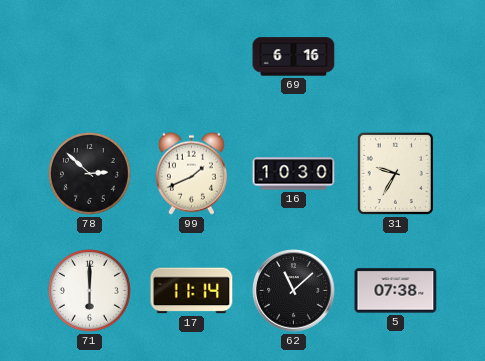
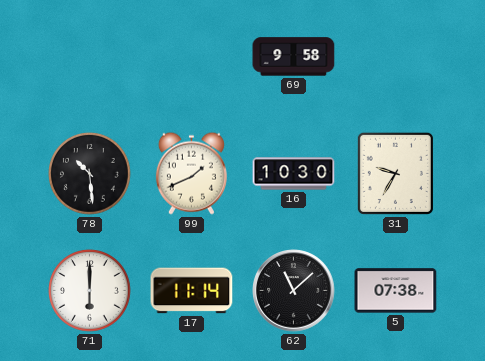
69: 6:16 -> 9:58
78: 2:52 -> 10:29
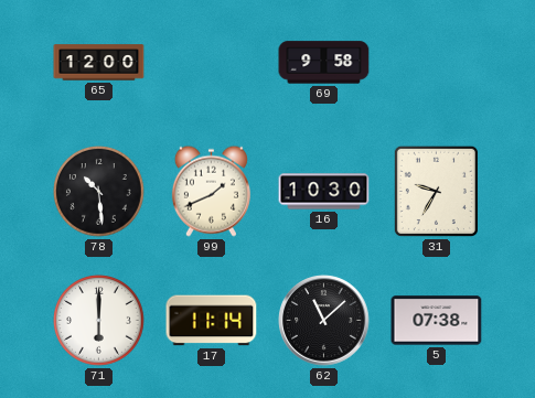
65: none -> 12:00
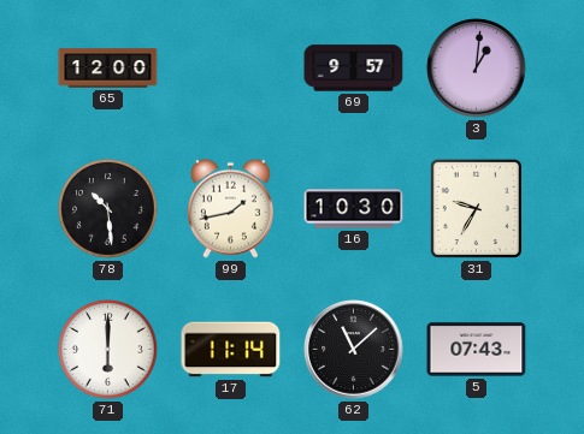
69: 9:58 -> 9:57
3: none -> 1:01
99: 1:41 -> 1:43
5: 07:38 -> 07:43
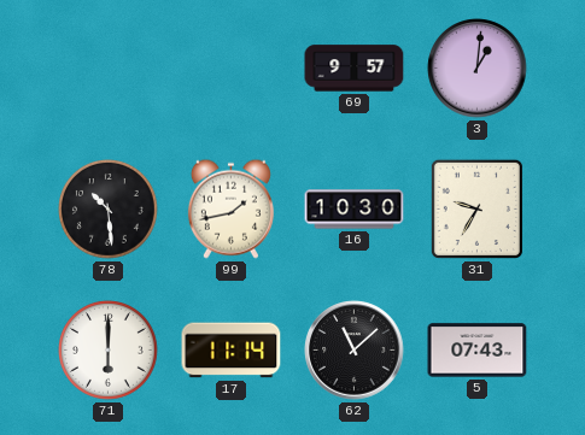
65: 12:00 -> none
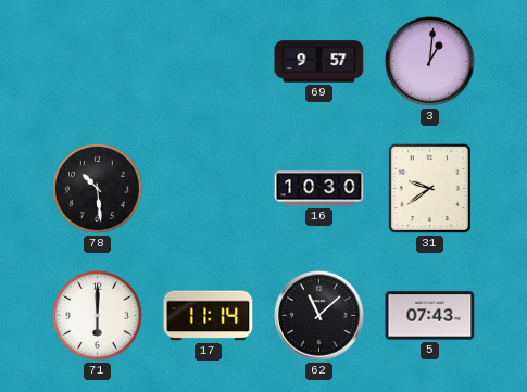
99: 1:43 -> none
31: 9:35 -> 9:39
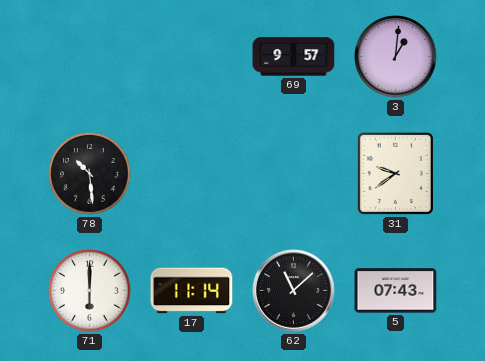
16: 10:30 -> none
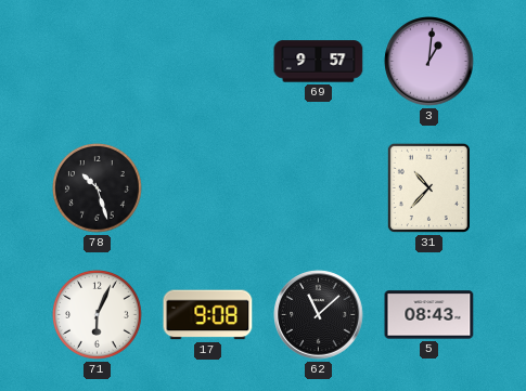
78: 10:29 -> 10:27
31: 9:39 -> 10:37
71: 6:00 -> 6:04
17: 11:14 -> 9:08
5: 07:43 -> 08:43
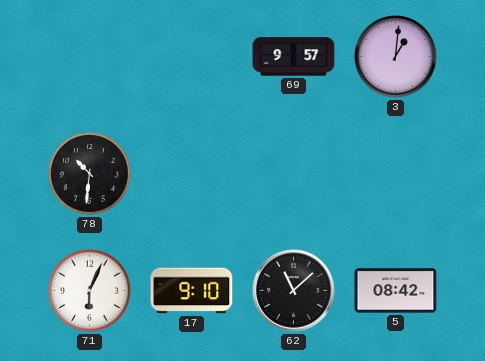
78: 10:27 -> 10:31
31: 10:37 -> none
17: 9:08 -> 9:10
5: 08:43 -> 08:42
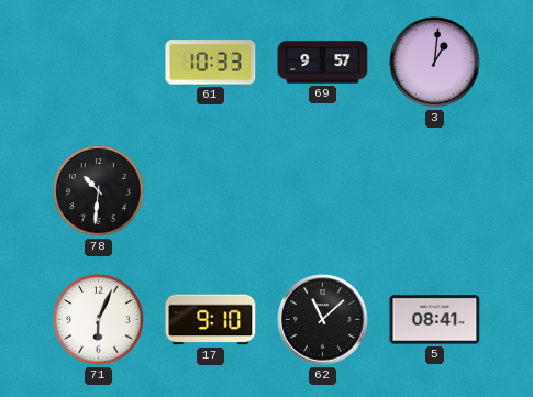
61: none -> 10:33
5: 08:42 -> 08:41
